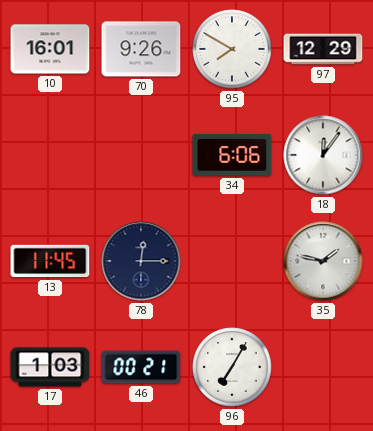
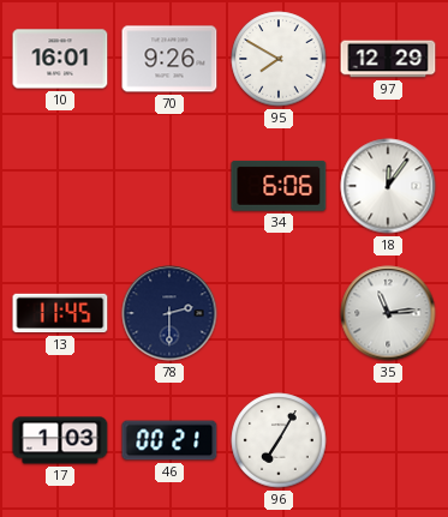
78: 12:15 -> 2:30
35: 1:47 -> 11:14
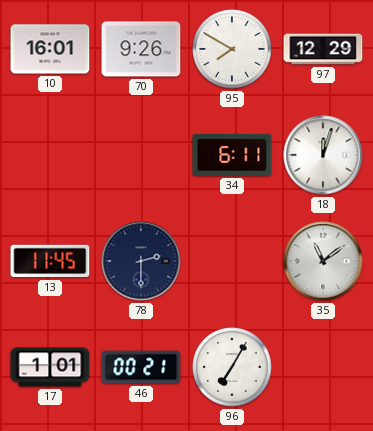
34: 6:06 -> 6:11
18: 12:06 -> 12:03
35: 11:14 -> 11:09
17: 1:03 -> 1:01
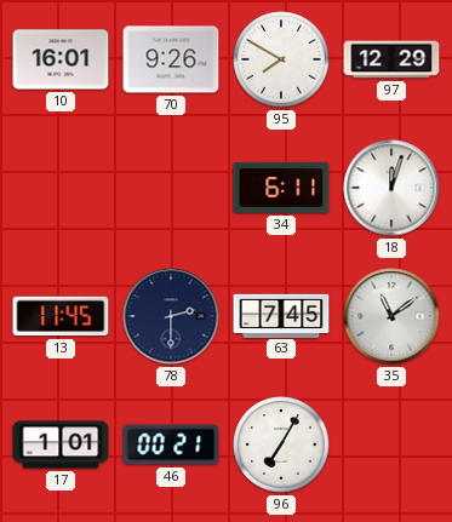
63: none -> 7:45
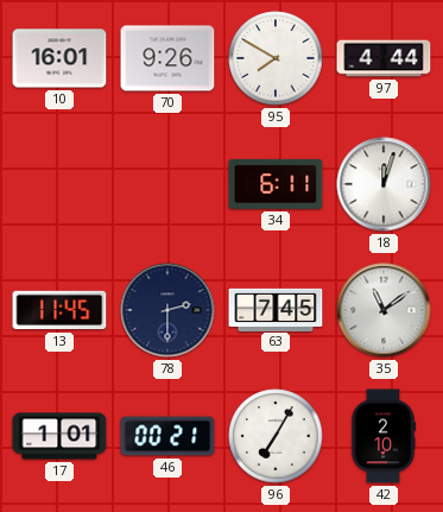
97: 12:29 -> 4:44
42: none -> 2:10
